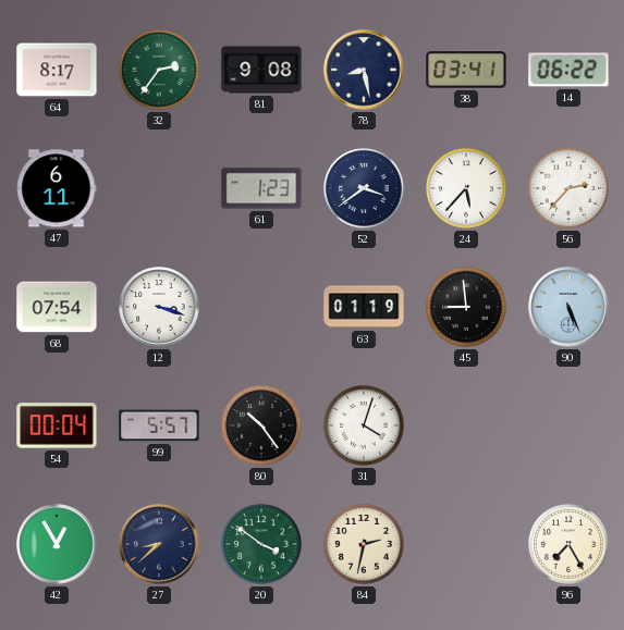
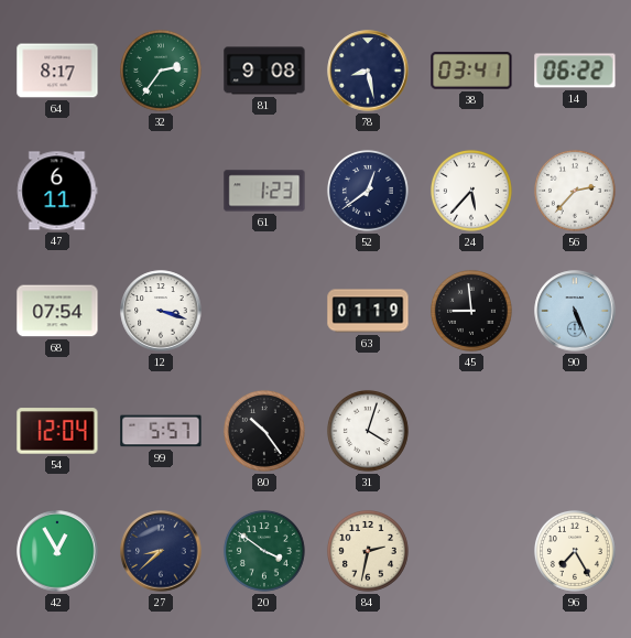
52: 3:39 -> 12:39
54: 00:04 -> 12:04
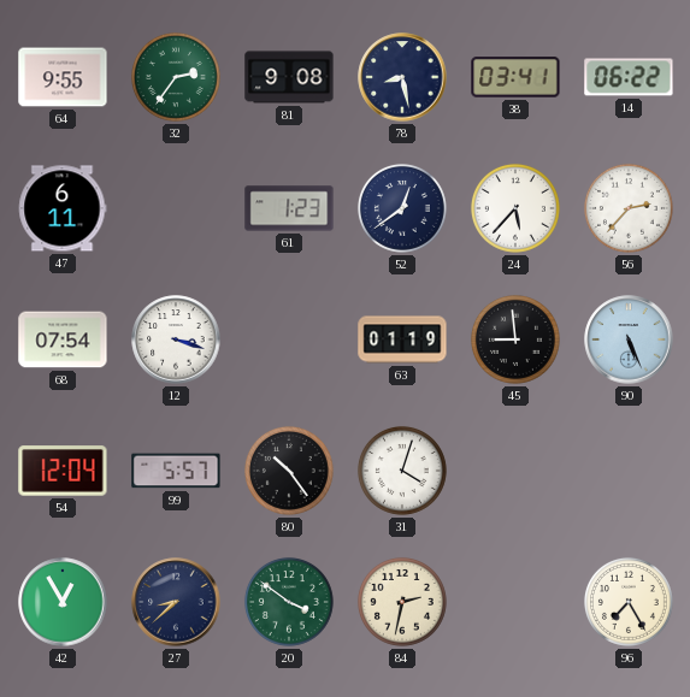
64: 8:17 -> 9:55
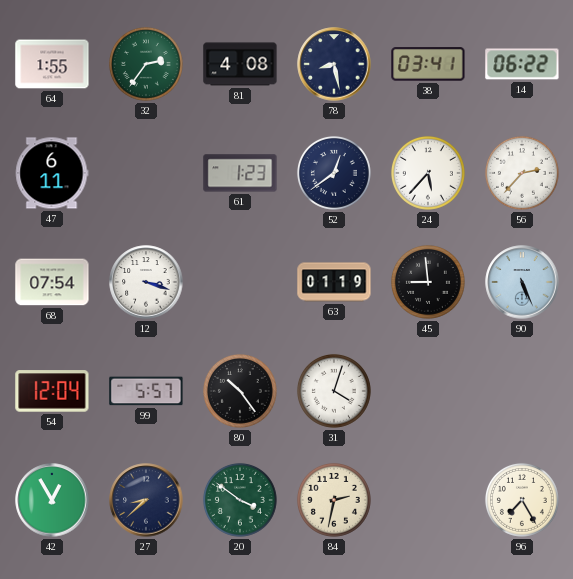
64: 9:55 -> 1:55
81: 9:08 -> 4:08
